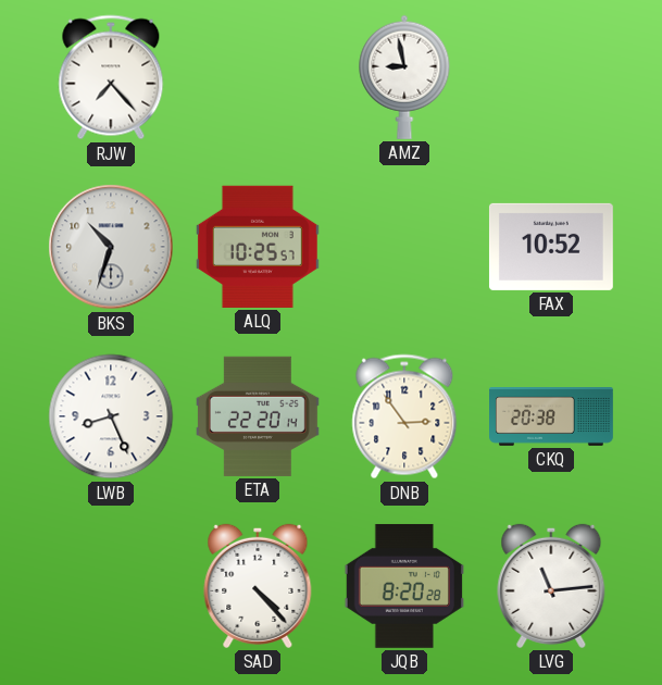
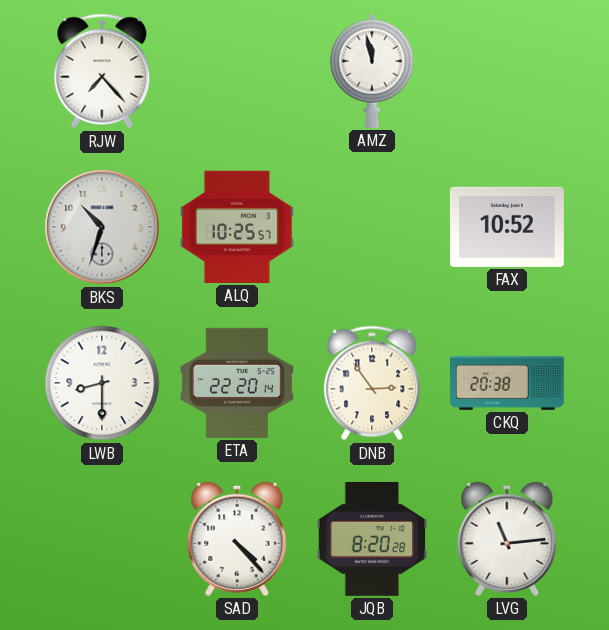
AMZ: 8:58 -> 11:58
LWB: 8:26 -> 8:30
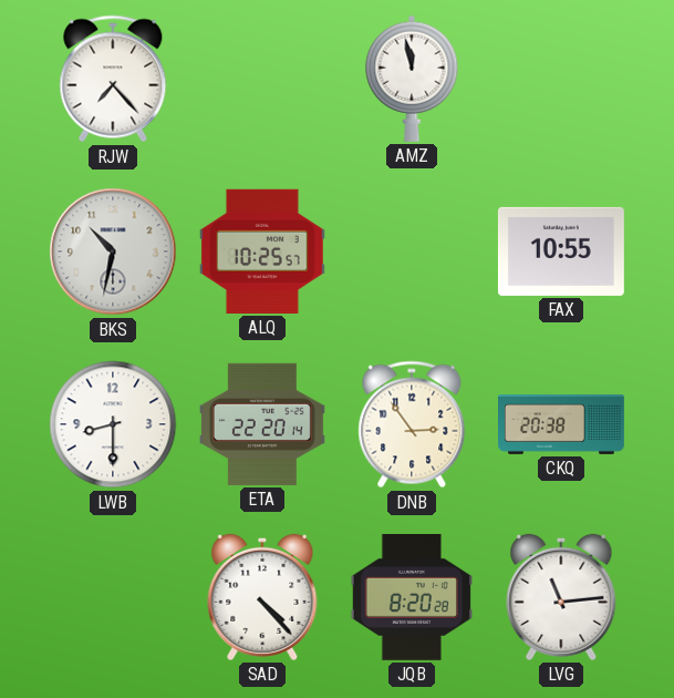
BKS: 10:33 -> 10:32
FAX: 10:52 -> 10:55
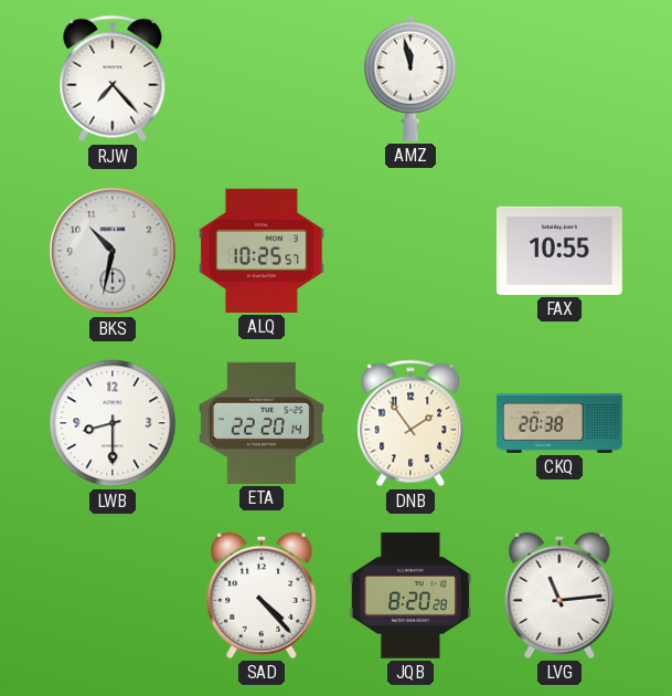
DNB: 2:54 -> 1:54
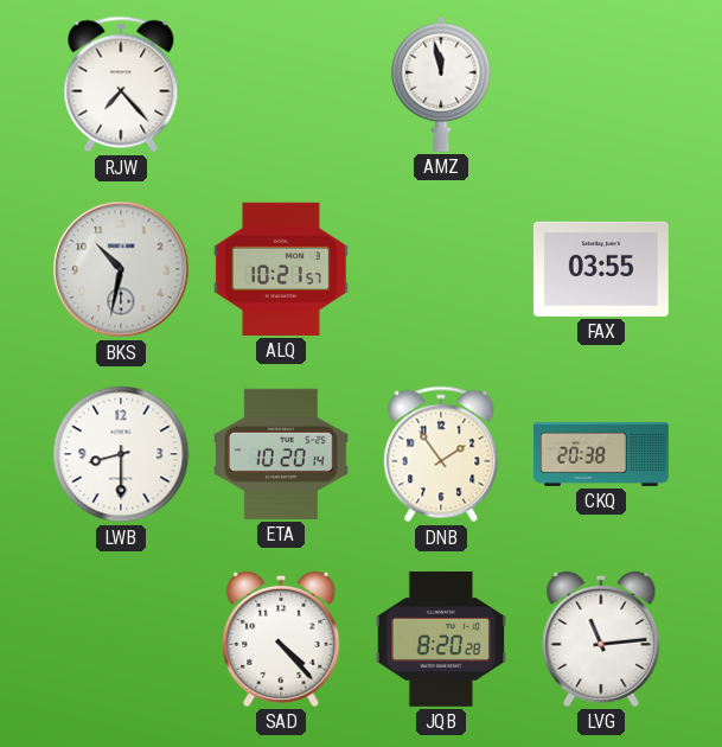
ALQ: 10:25 -> 10:21
FAX: 10:55 -> 03:55
ETA: 22:20 -> 10:20
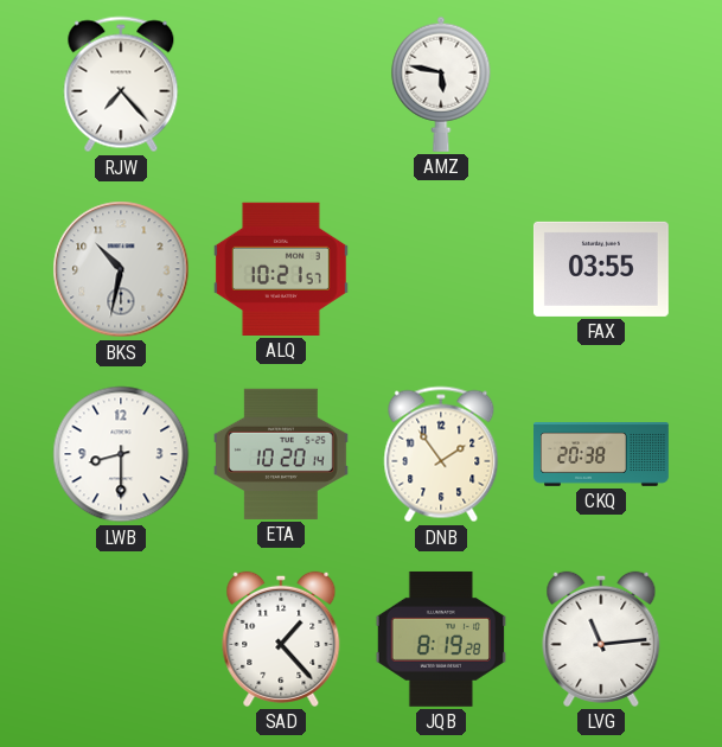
AMZ: 11:58 -> 5:47
SAD: 4:23 -> 1:23
JQB: 8:20 -> 8:19
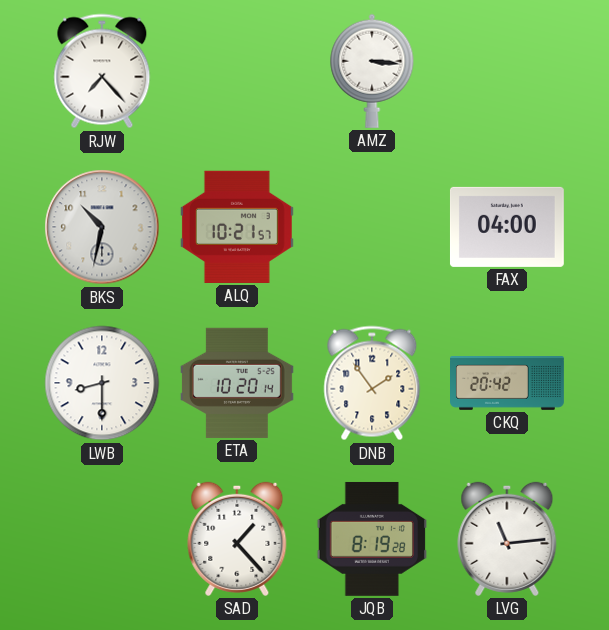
AMZ: 5:47 -> 3:16
FAX: 03:55 -> 04:00
CKQ: 20:38 -> 20:42
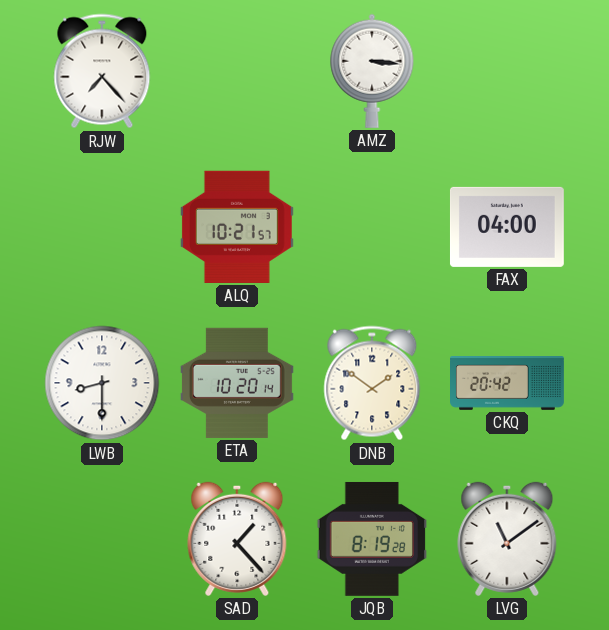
BKS: 10:32 -> none
DNB: 1:54 -> 1:51
LVG: 11:14 -> 11:09
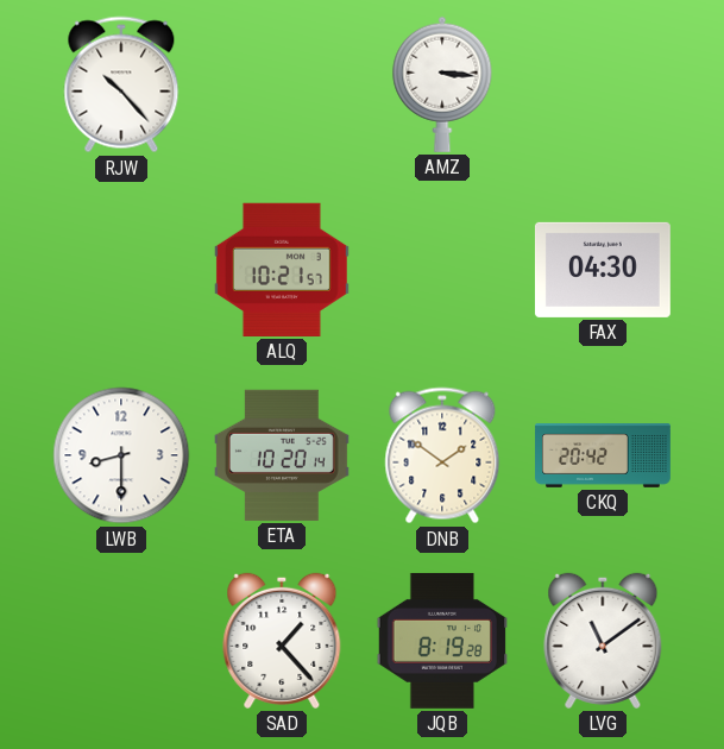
RJW: 7:23 -> 10:23
FAX: 04:00 -> 04:30
